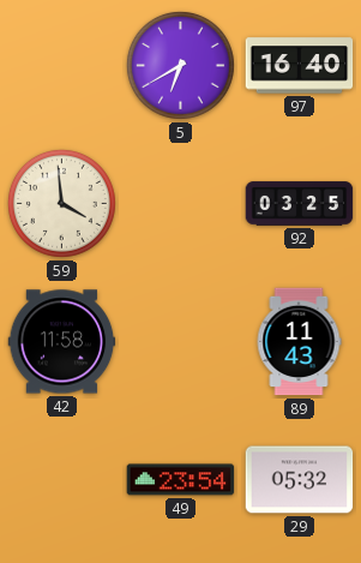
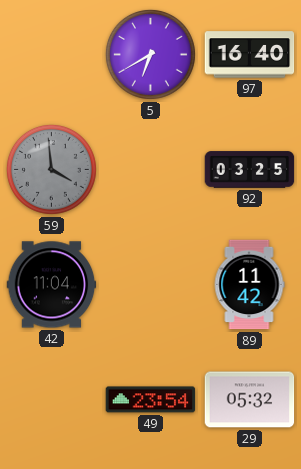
59 dial: cream -> grey
42: 11:58 -> 11:04
89: 11:43 -> 11:42
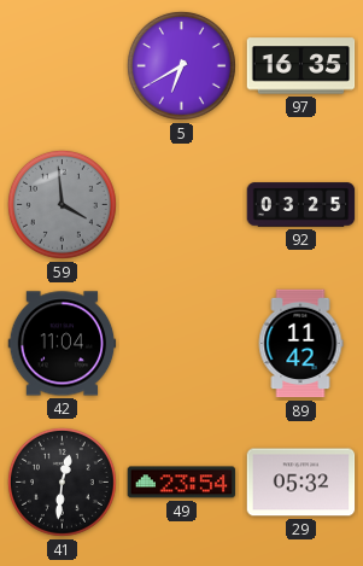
97: 16:40 -> 16:35
41: none -> 12:31
